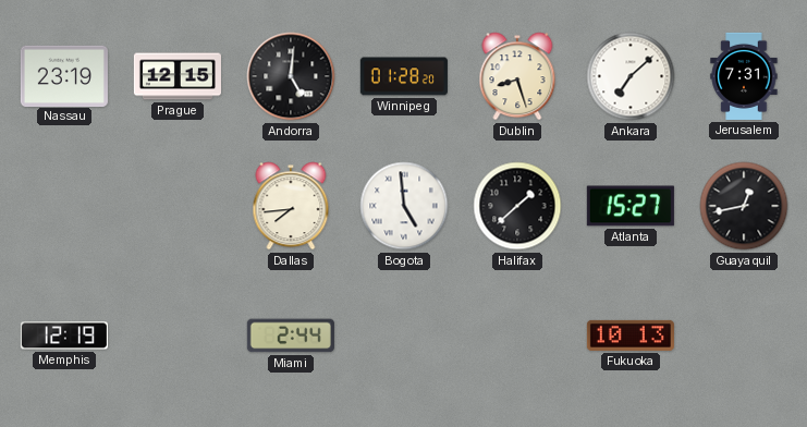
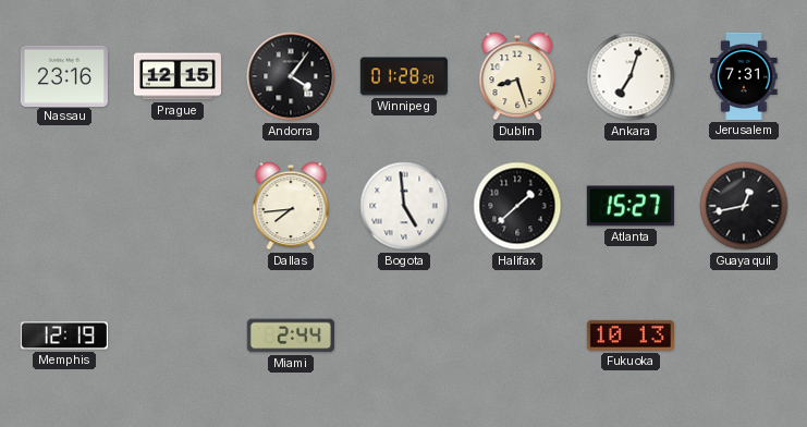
Nassau: 23:19 -> 23:16
Andorra: 5:01 -> 4:06
Ankara: 7:08 -> 7:03
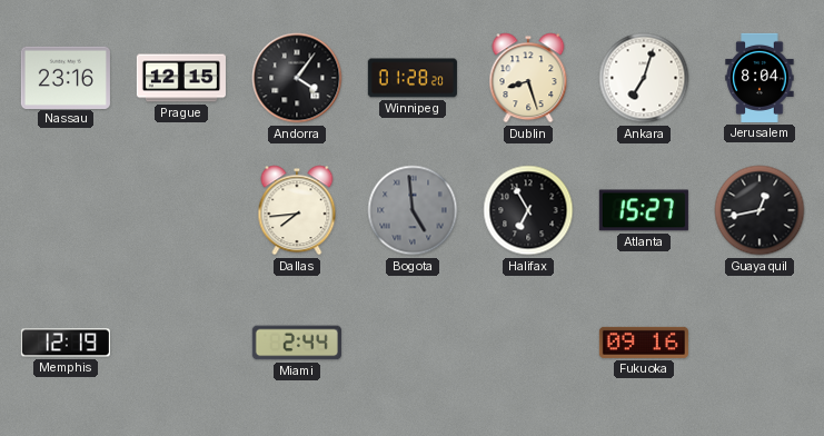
Jerusalem: 7:31 -> 8:04
Bogota dial: white -> grey
Halifax: 1:38 -> 6:55
Fukuoka: 10:13 -> 09:16
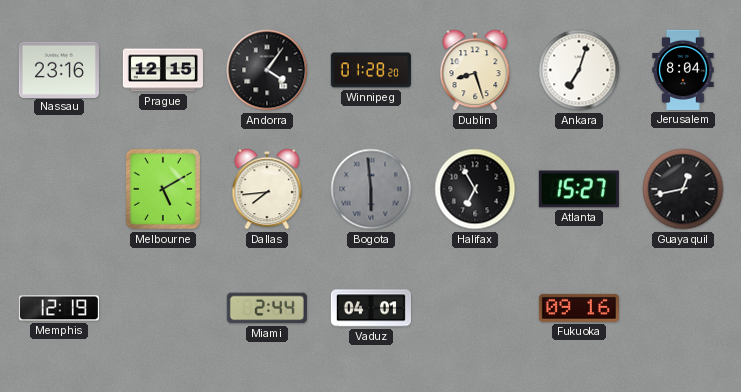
Melbourne: none -> 5:10
Bogota: 4:59 -> 5:59
Vaduz: none -> 04:01
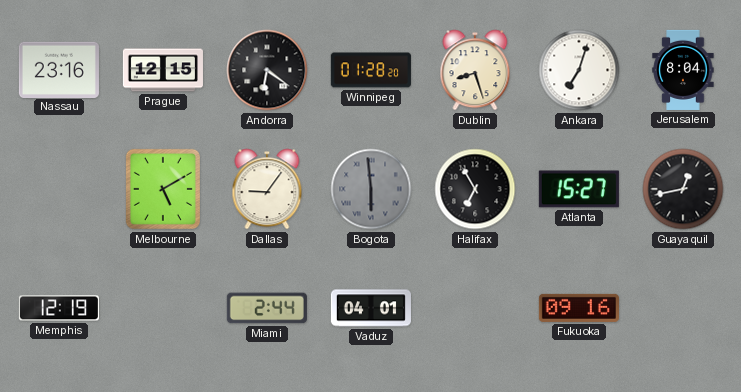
Andorra: 4:06 -> 6:21
Dallas: 7:44 -> 9:06
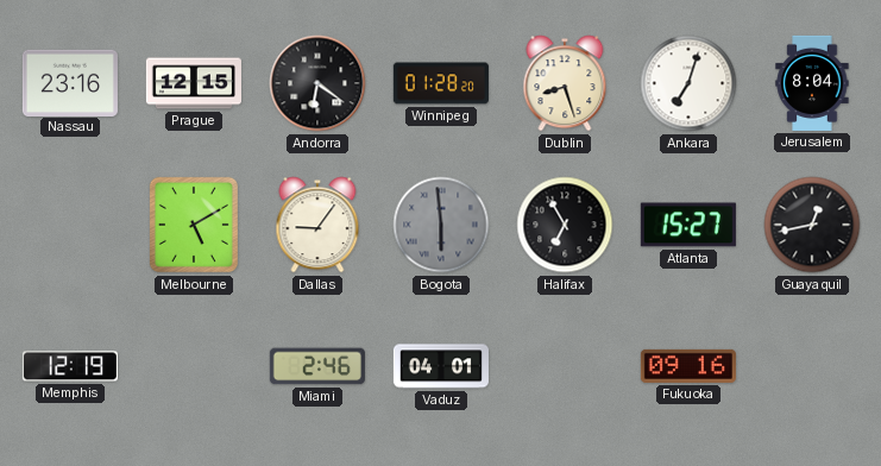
Miami: 2:44 -> 2:46
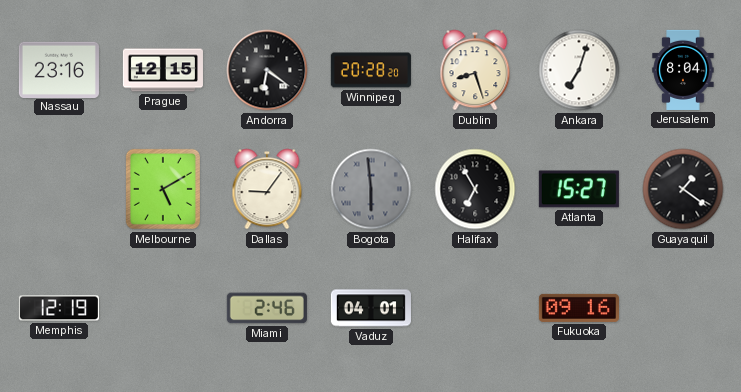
Winnipeg: 01:28 -> 20:28
Guayaquil: 12:43 -> 1:21
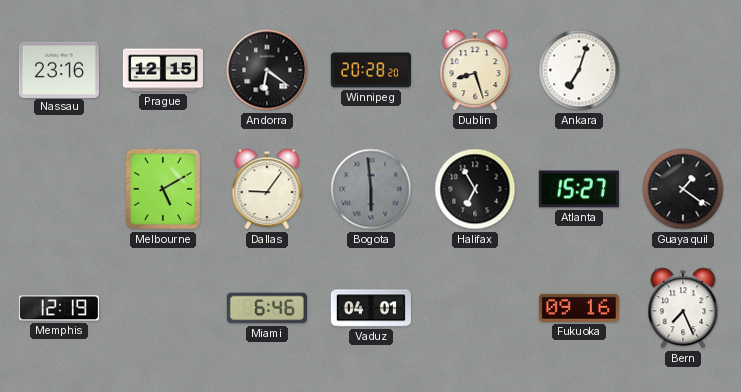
Jerusalem: 8:04 -> none
Miami: 2:46 -> 6:46
Bern: none -> 7:26
